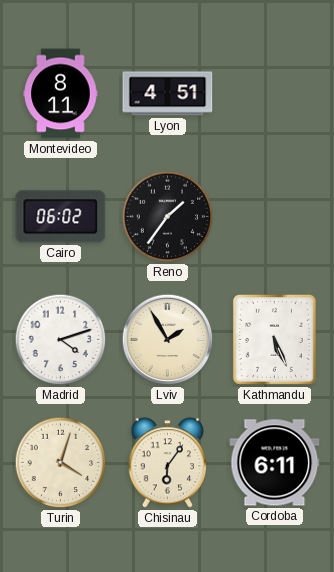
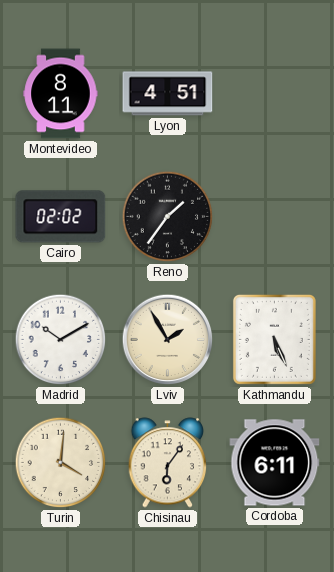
Cairo: 06:02 -> 02:02
Madrid: 4:12 -> 10:10
Turin: 4:03 -> 4:01
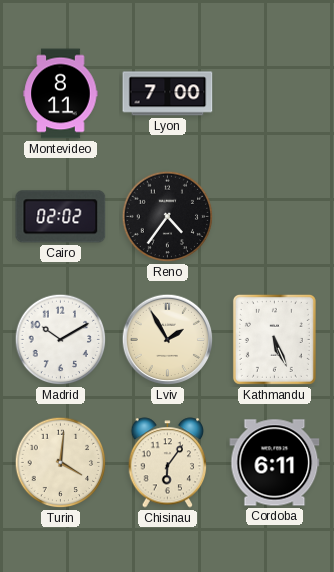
Lyon: 4:51 -> 7:00
Reno: 1:36 -> 4:36
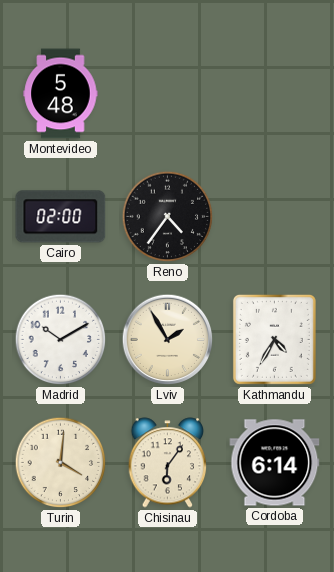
Montevideo: 8:11 -> 5:48
Lyon: 7:00 -> none
Cairo: 02:02 -> 02:00
Kathmandu: 5:26 -> 4:35
Cordoba: 6:11 -> 6:14
